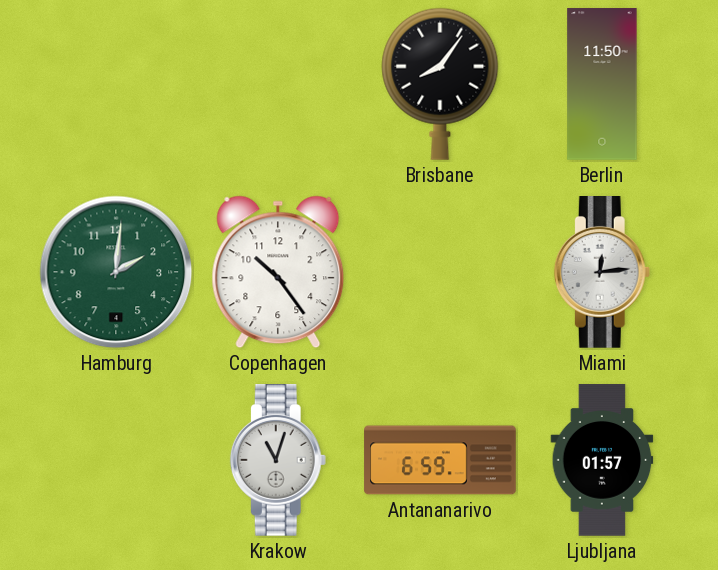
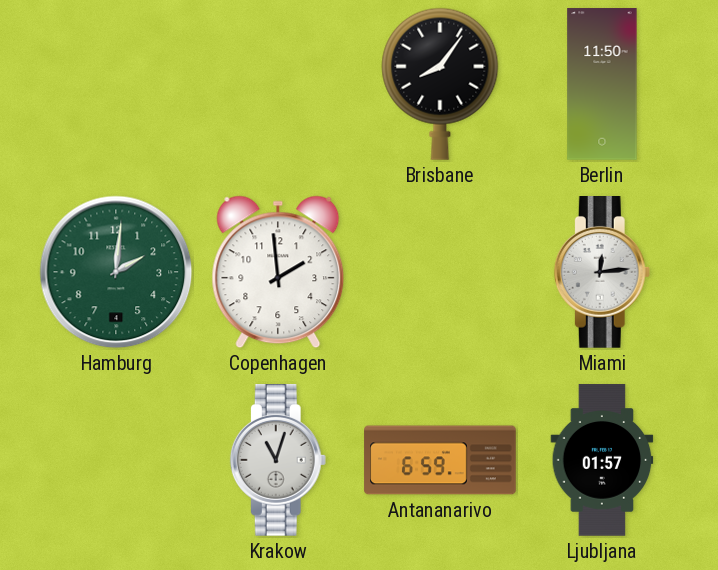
Copenhagen: 10:24 -> 1:59
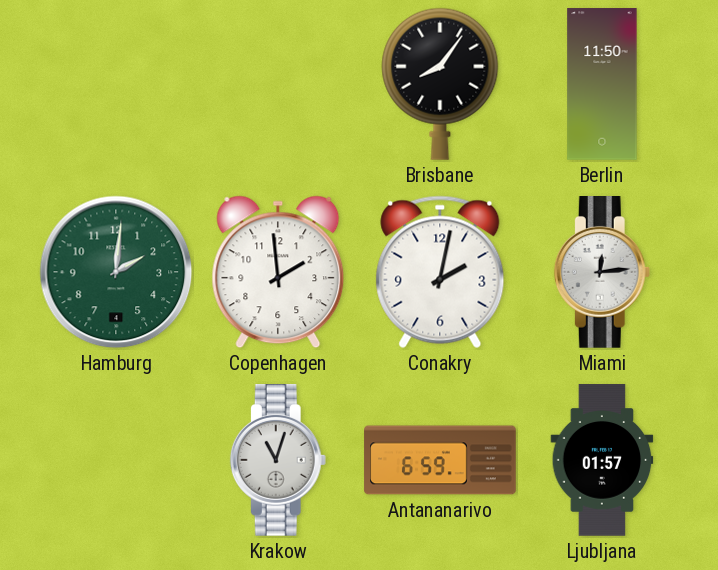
Conakry: none -> 2:02
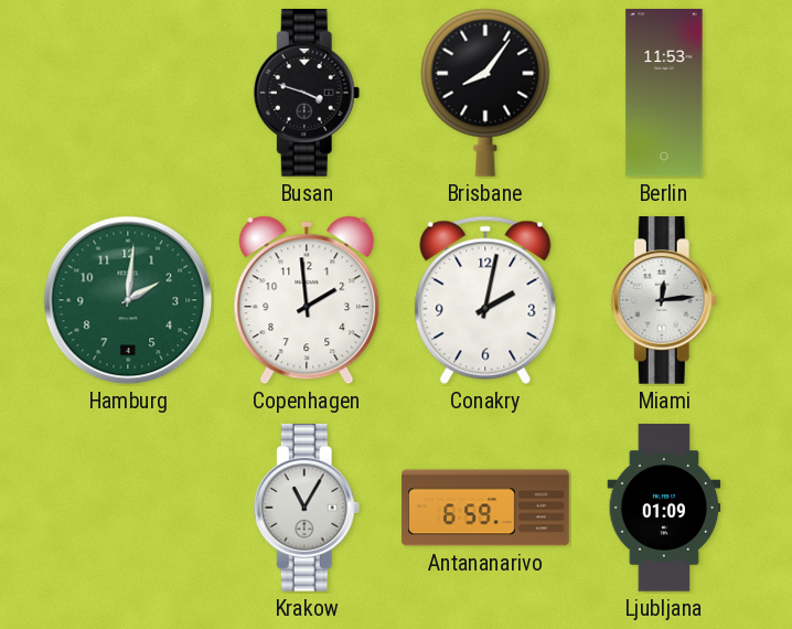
Busan: none -> 3:48
Berlin: 11:50 -> 11:53
Krakow: 11:03 -> 11:05
Ljubljana: 01:57 -> 01:09
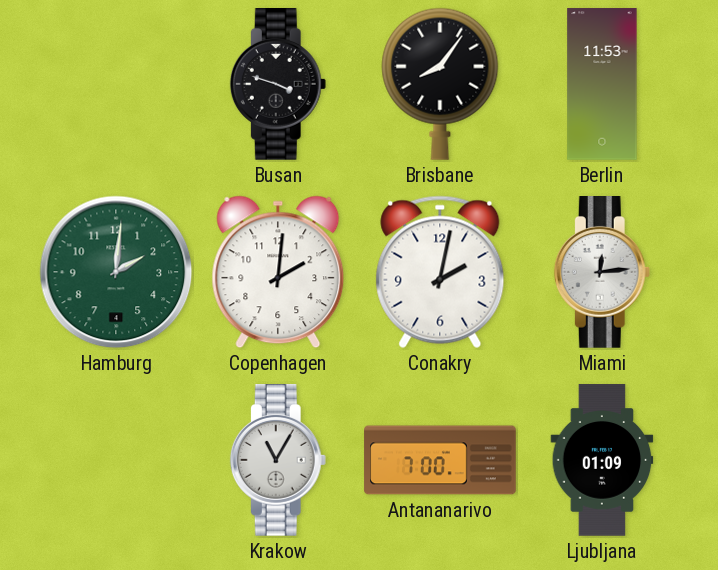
Copenhagen: 1:59 -> 2:01
Antananarivo: 6:59 -> 7:00
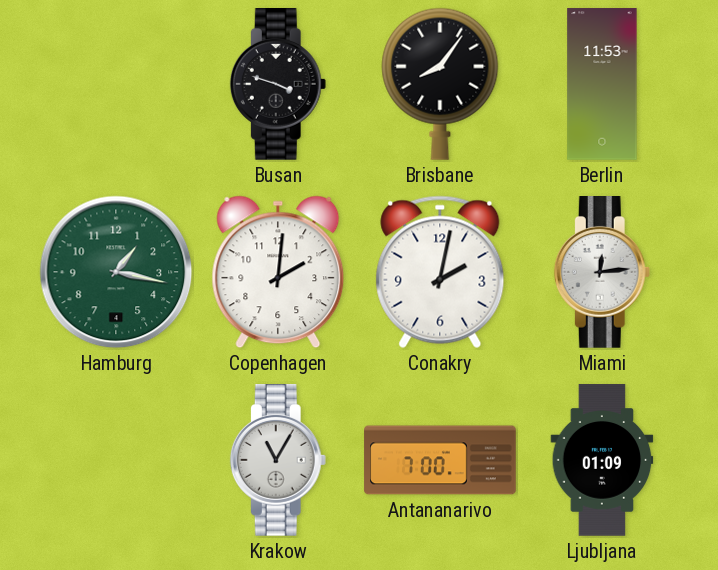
Hamburg: 2:01 -> 1:17
